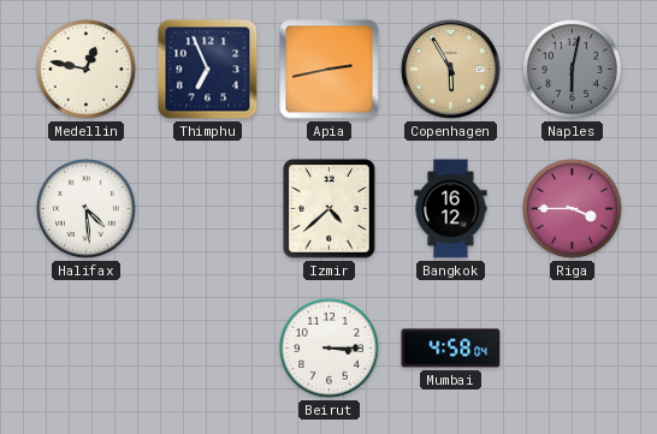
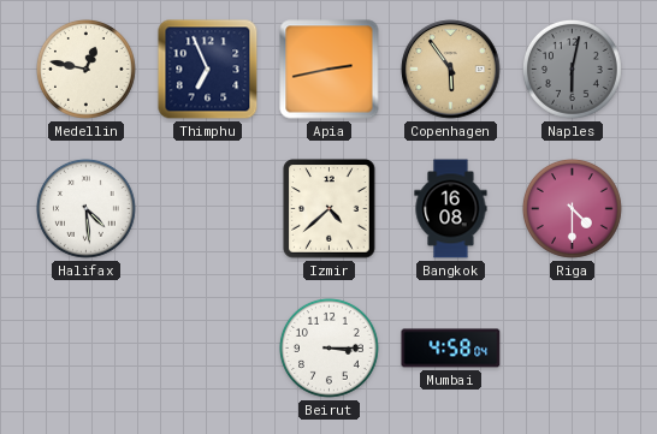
Copenhagen: 5:55 -> 5:54
Bangkok: 16:12 -> 16:08
Riga: 3:45 -> 4:30
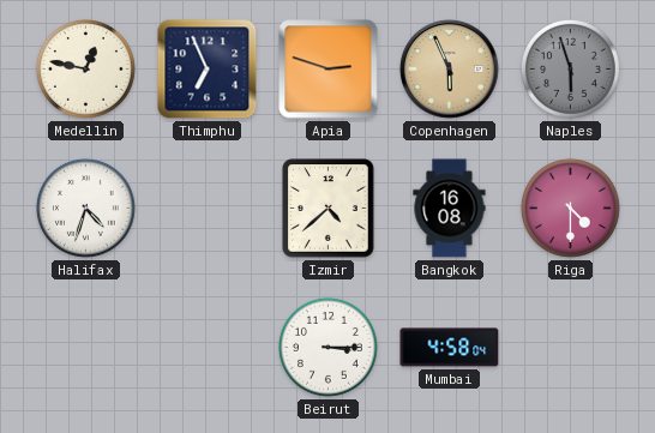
Apia: 2:43 -> 2:48
Copenhagen: 5:54 -> 5:56
Naples: 6:02 -> 5:57
Halifax: 4:29 -> 4:33
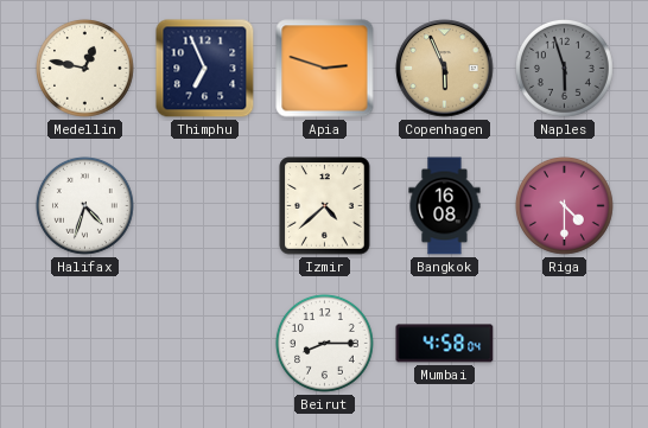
Beirut: 3:15 -> 8:15
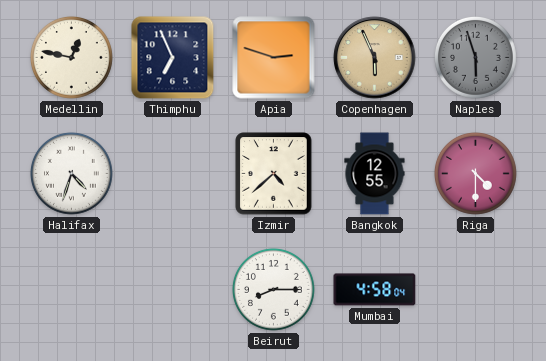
Bangkok: 16:08 -> 12:55
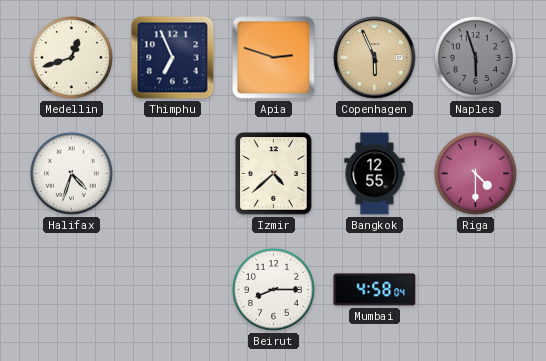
Medellin: 12:47 -> 12:42
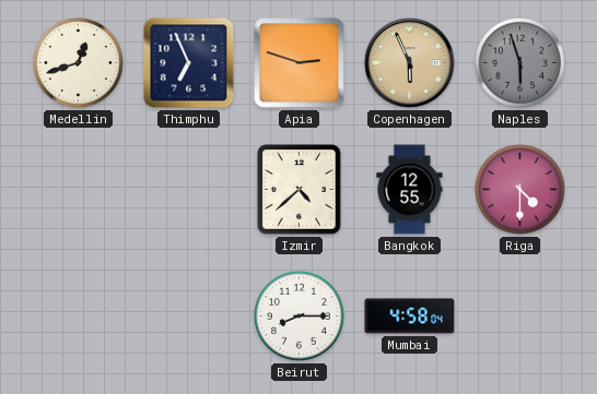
Halifax: 4:33 -> none
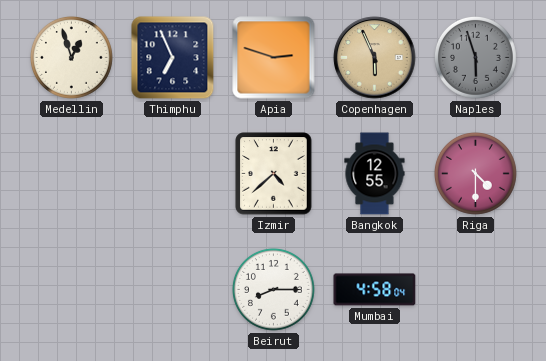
Medellin: 12:42 -> 12:57
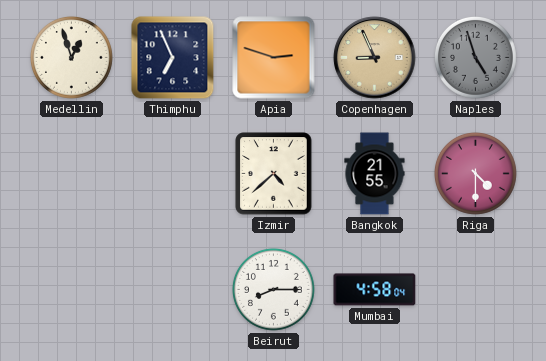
Copenhagen: 5:56 -> 8:56
Naples: 5:57 -> 4:57
Bangkok: 12:55 -> 21:55
